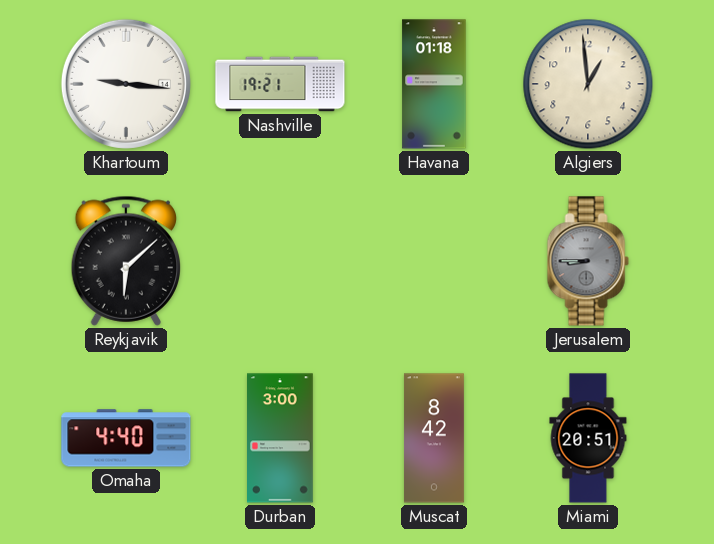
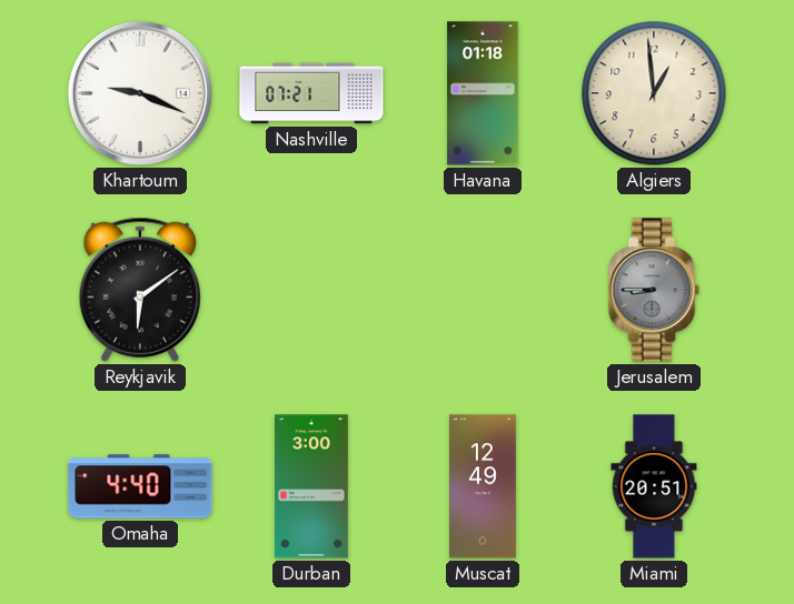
Khartoum: 9:16 -> 9:19
Nashville: 19:21 -> 07:21
Reykjavik: 6:08 -> 6:09
Muscat: 8:42 -> 12:49
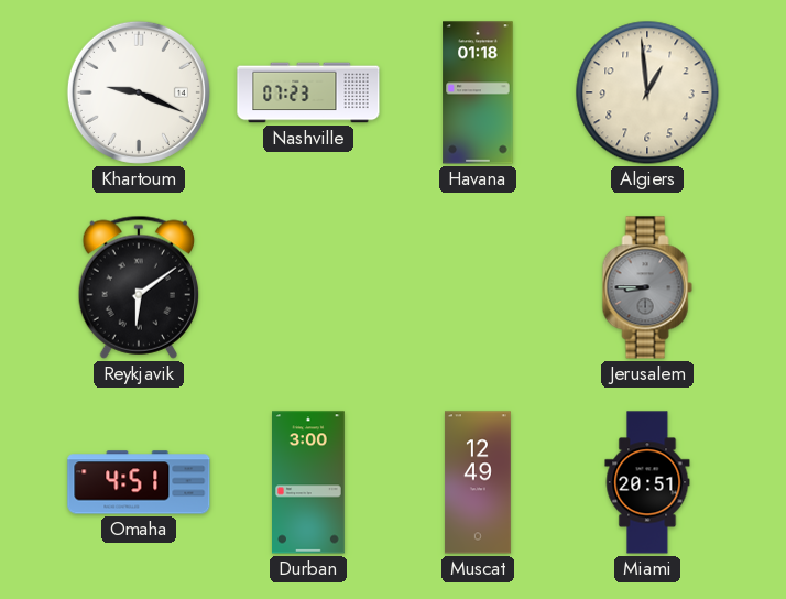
Nashville: 07:21 -> 07:23
Omaha: 4:40 -> 4:51
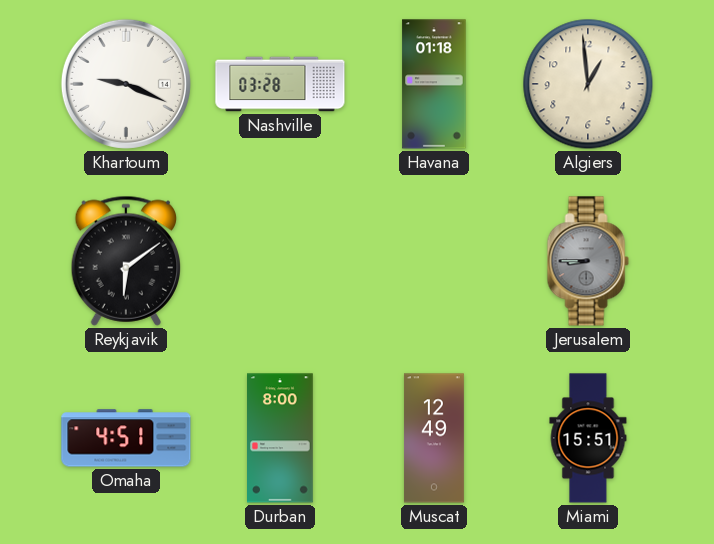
Nashville: 07:23 -> 03:28
Durban: 3:00 -> 8:00
Miami: 20:51 -> 15:51
